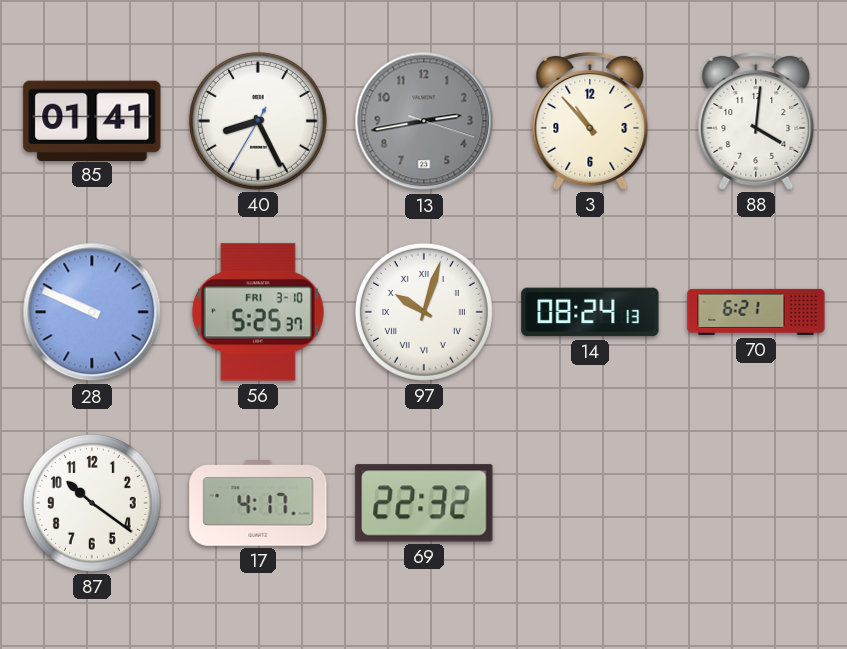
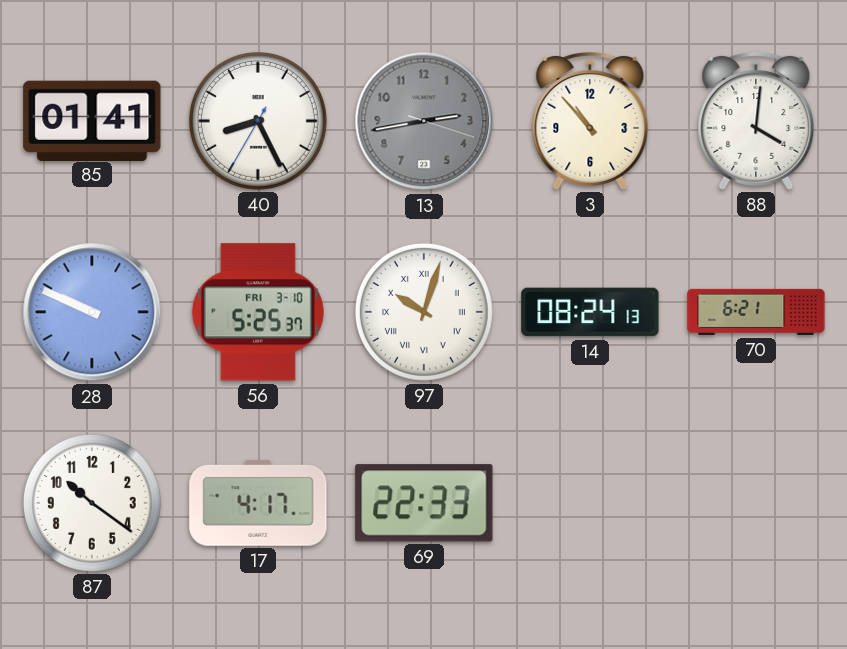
69: 22:32 -> 22:33
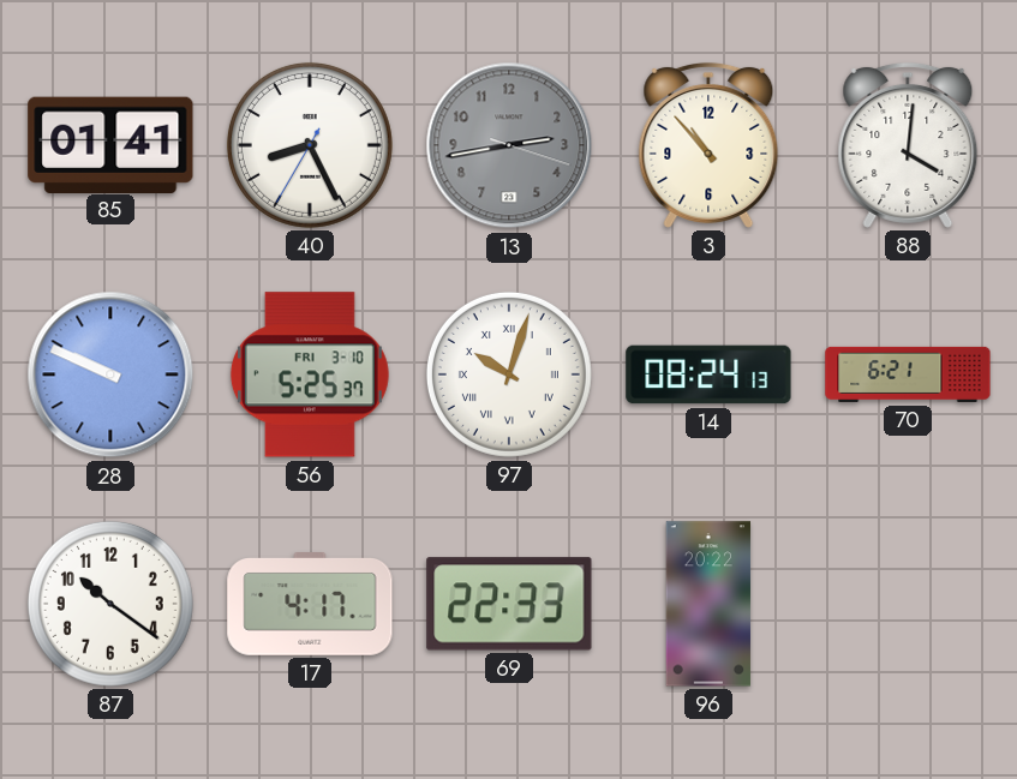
96: none -> 20:22
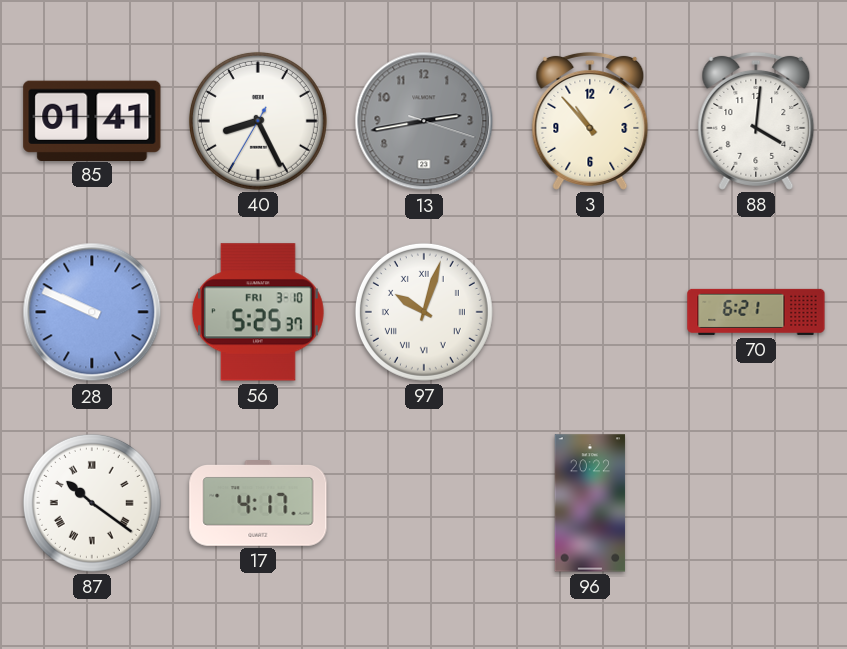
14: 08:24 -> none
87 numerals: Arabic -> Roman
69: 22:33 -> none
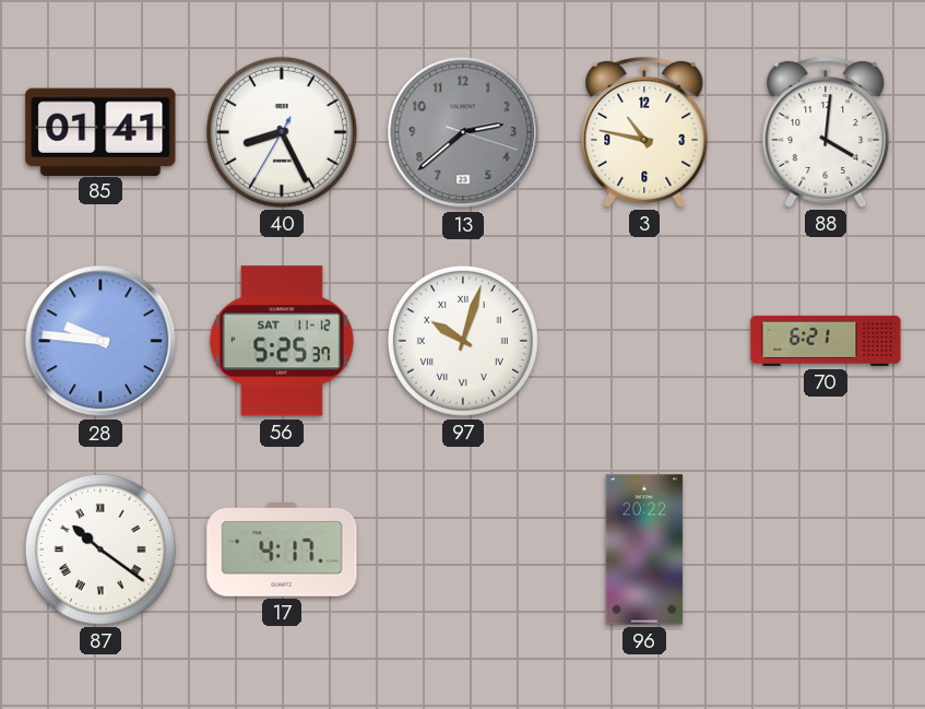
13: 2:43 -> 2:38
3: 10:53 -> 10:47
28: 9:49 -> 9:46
56 date: FRI 3-10 -> SAT 11-12
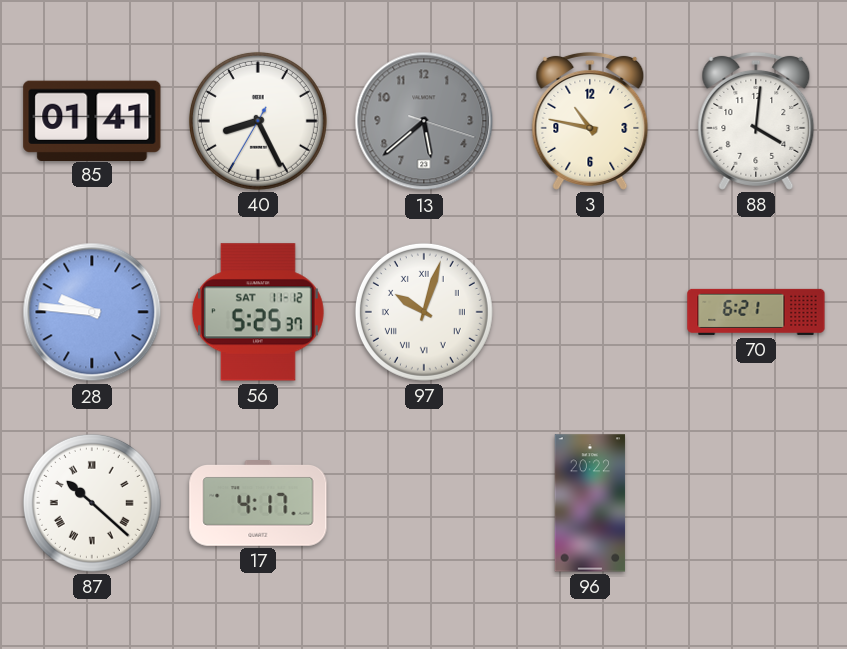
13: 2:38 -> 5:38
87: 10:21 -> 10:22
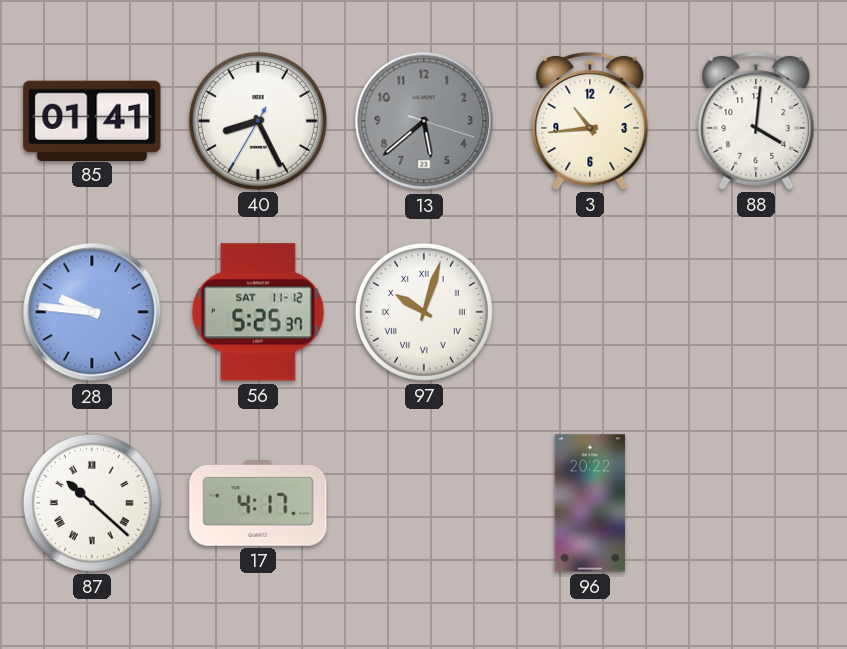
3: 10:47 -> 10:44
70: 6:21 -> none
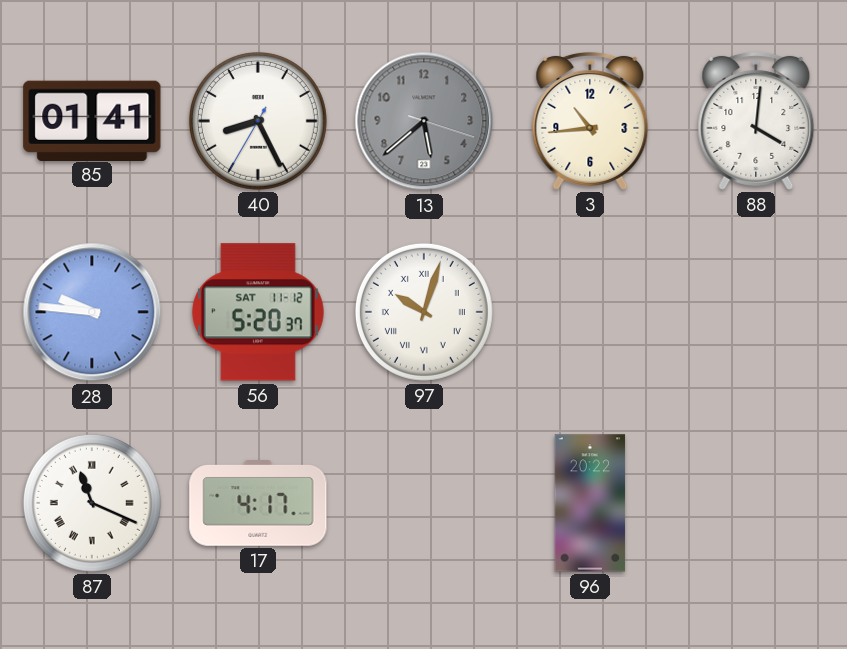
56: 5:25 -> 5:20
87: 10:22 -> 11:19
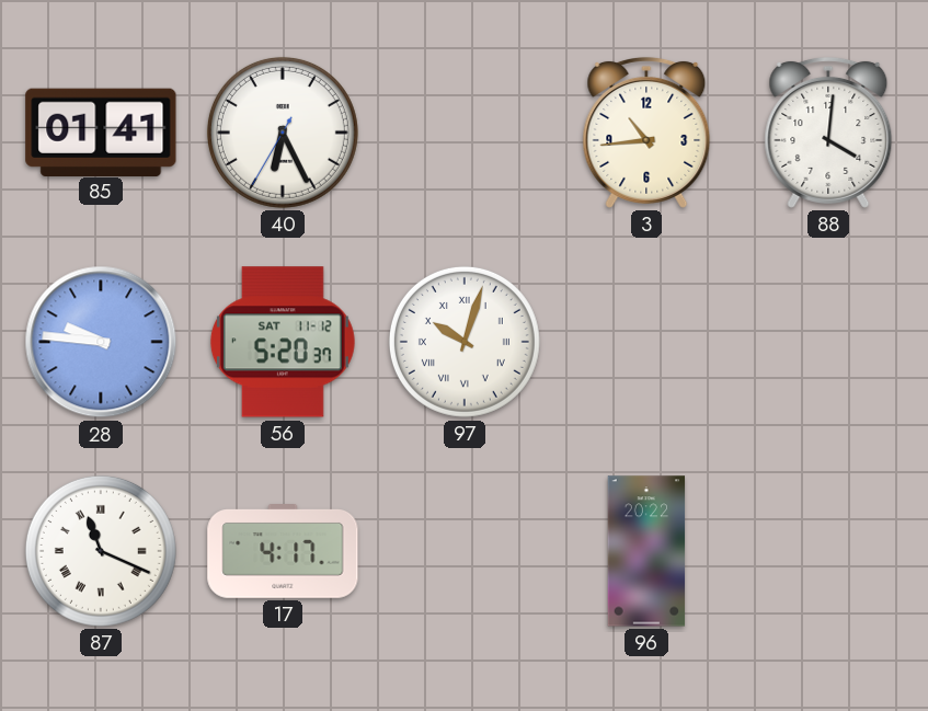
40: 8:25 -> 6:25
13: 5:38 -> none
